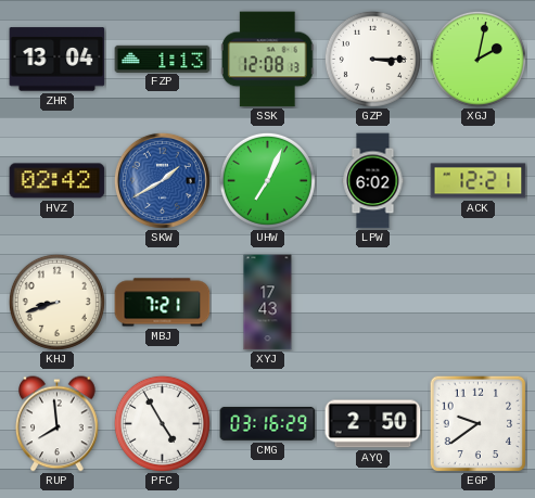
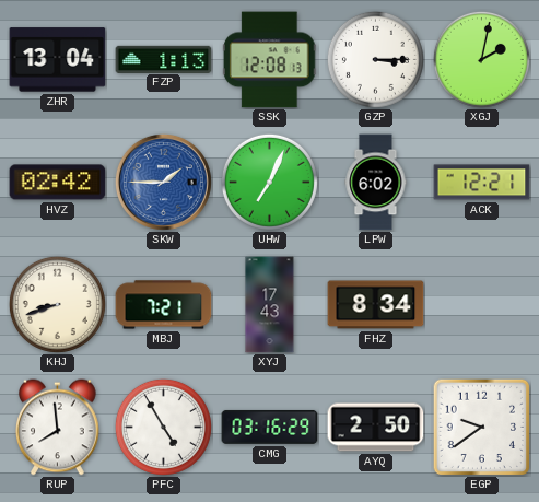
SKW: 1:40 -> 1:45
FHZ: none -> 8:34
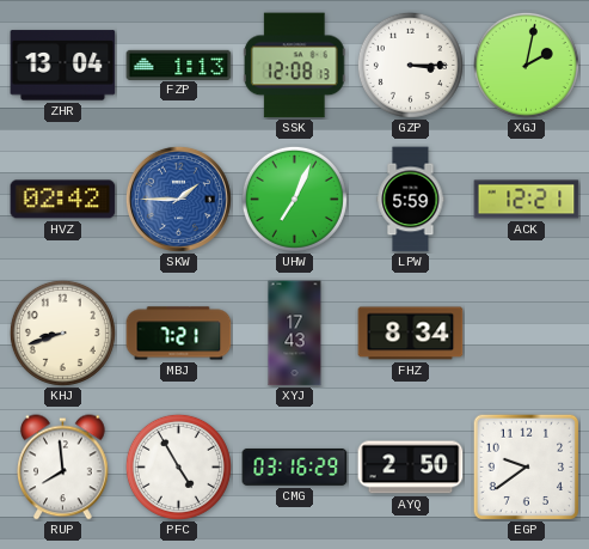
LPW: 6:02 -> 5:59
